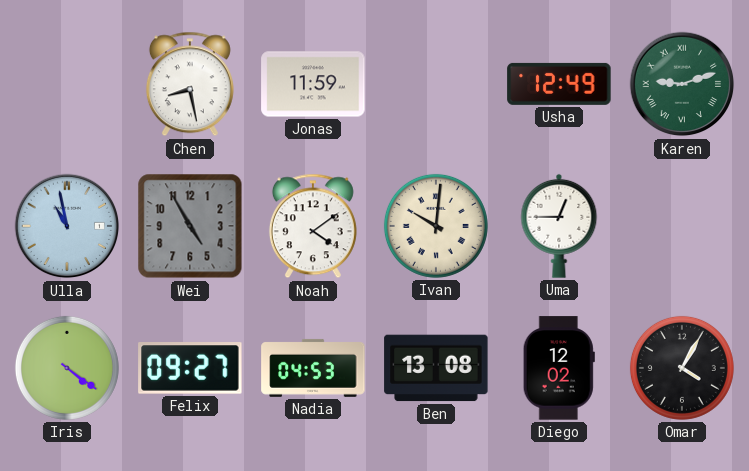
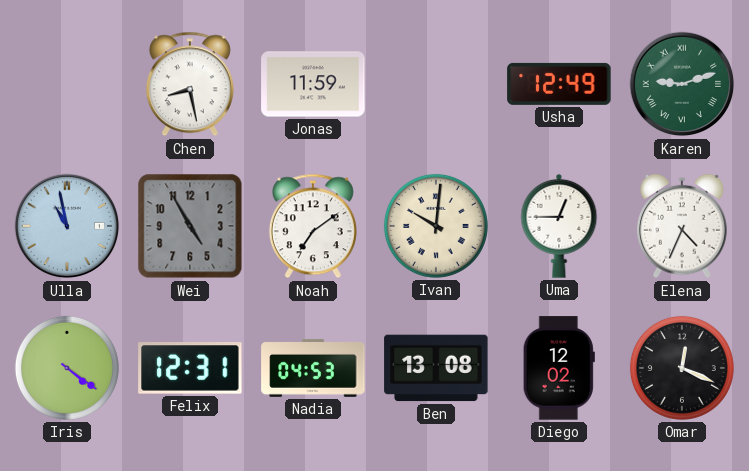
Noah: 4:09 -> 7:09
Elena: none -> 4:34
Felix: 09:27 -> 12:31
Omar: 4:05 -> 12:19
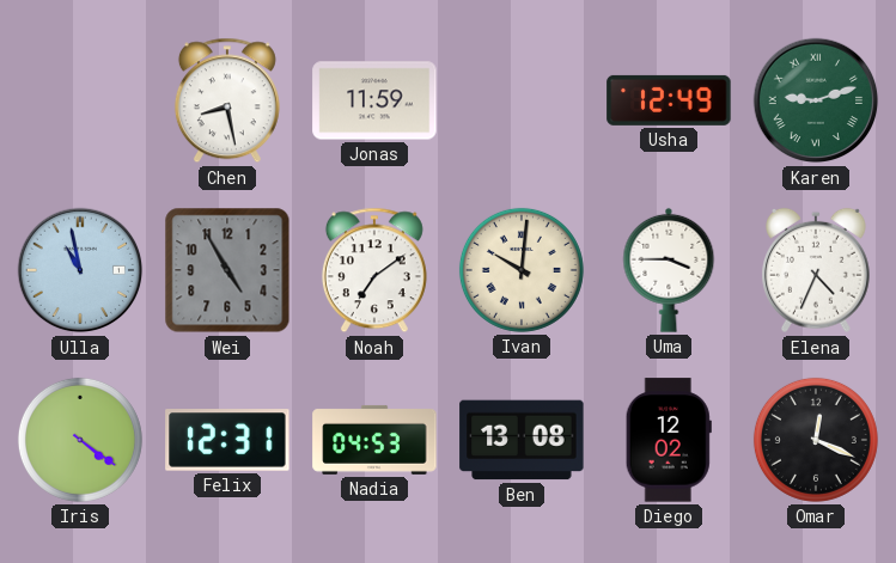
Uma: 12:45 -> 3:45
